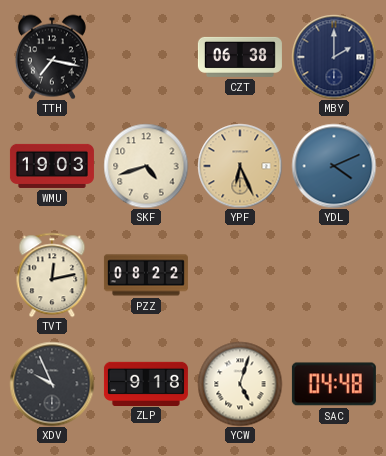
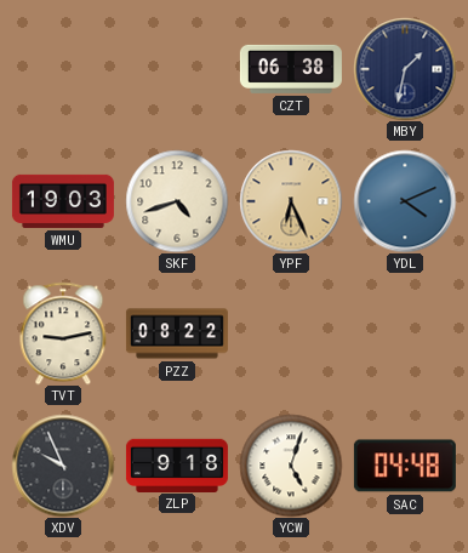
TTH: 7:17 -> none
MBY: 2:00 -> 1:32
TVT: 12:13 -> 9:13
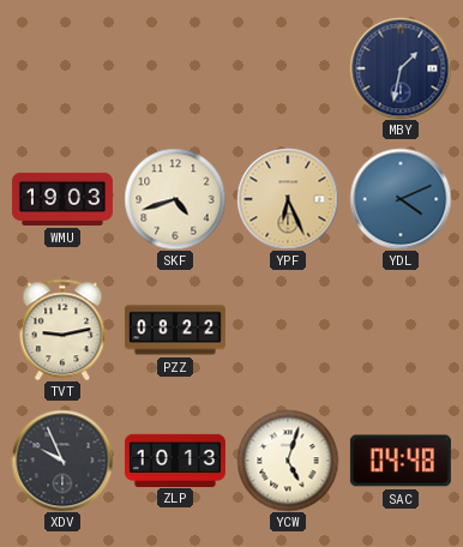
CZT: 06:38 -> none
ZLP: 9:18 -> 10:13
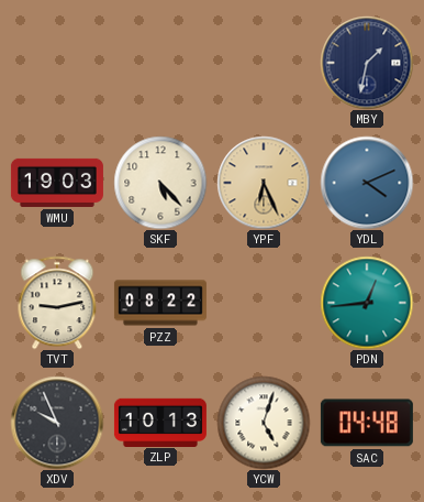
SKF: 4:42 -> 5:23
PDN: none -> 12:44
